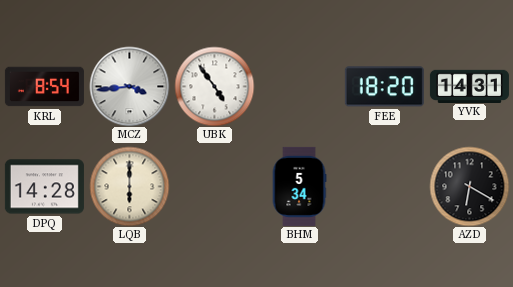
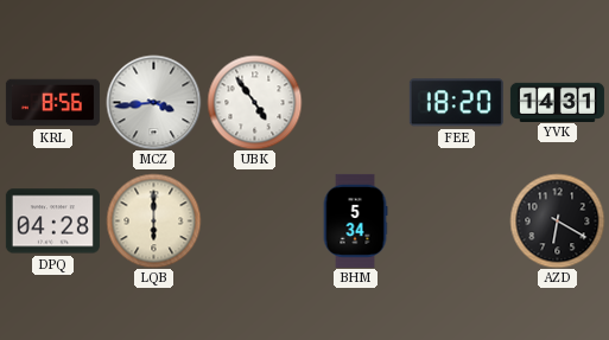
KRL: 8:54 -> 8:56
DPQ: 14:28 -> 04:28
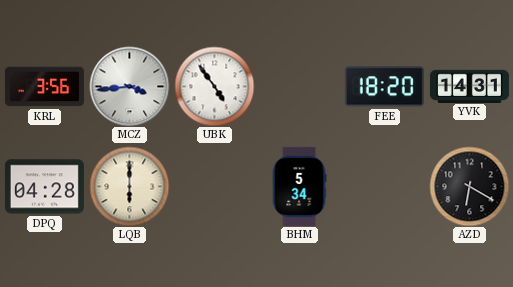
KRL: 8:56 -> 3:56
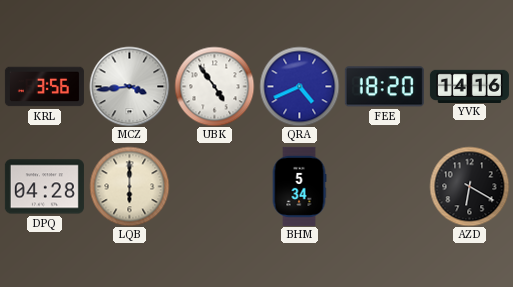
QRA: none -> 4:41
YVK: 14:31 -> 14:16
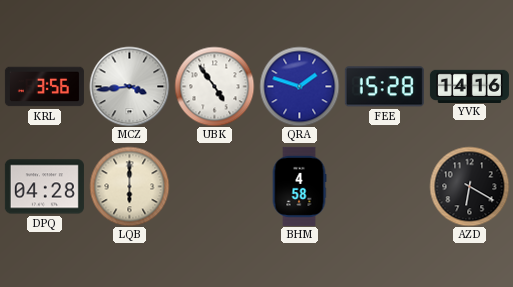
QRA: 4:41 -> 1:48
FEE: 18:20 -> 15:28
BHM: 5:34 -> 4:58
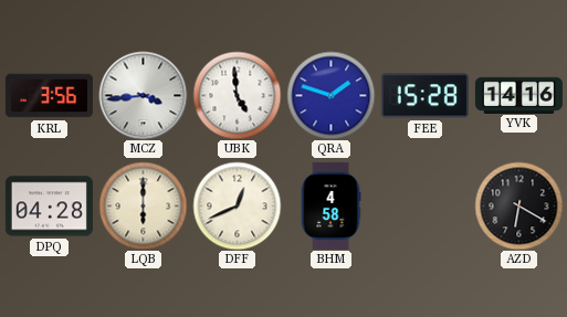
UBK: 4:54 -> 4:59
DFF: none -> 12:41
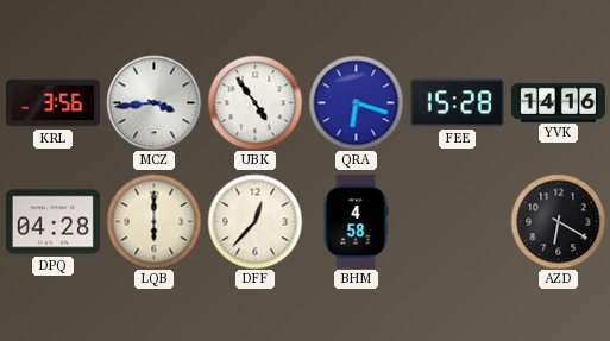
UBK: 4:59 -> 4:54
QRA: 1:48 -> 6:18
DFF: 12:41 -> 12:37
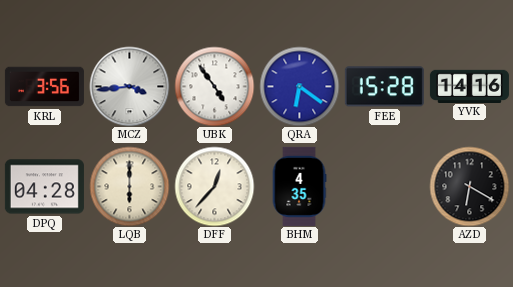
QRA: 6:18 -> 6:21
BHM: 4:58 -> 4:35
